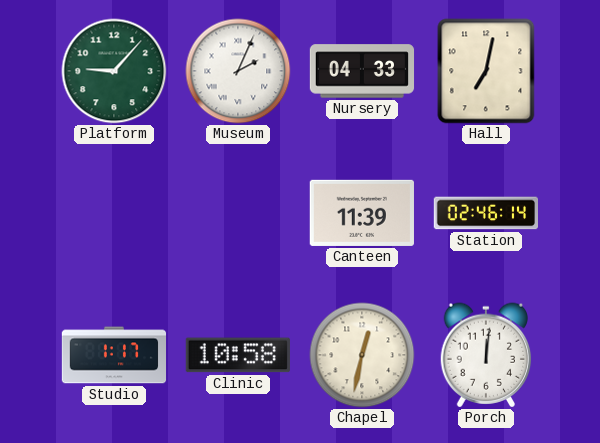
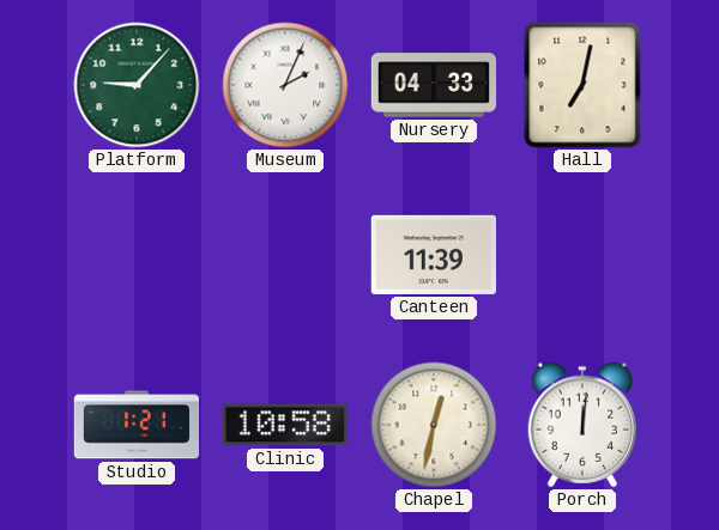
Station: 02:46 -> none
Studio: 1:17 -> 1:21
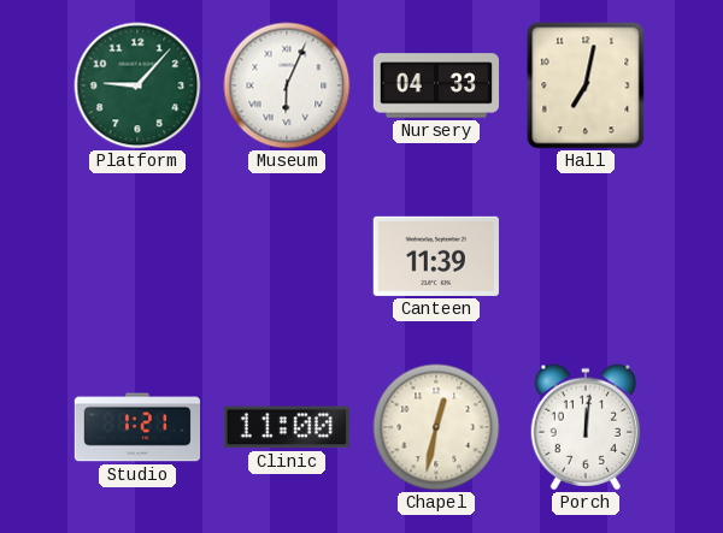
Museum: 2:04 -> 6:04
Clinic: 10:58 -> 11:00
